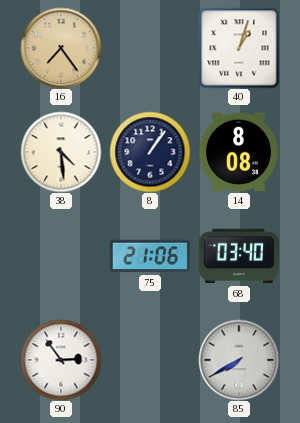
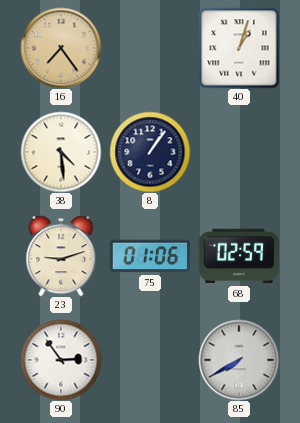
14: 8:08 -> none
23: none -> 9:12
75: 21:06 -> 01:06
68: 03:40 -> 02:59
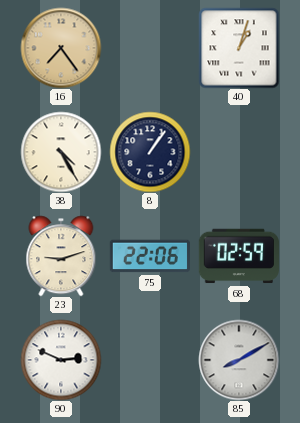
38: 4:29 -> 4:25
75: 01:06 -> 22:06
90: 2:54 -> 2:49
85: 7:40 -> 8:10
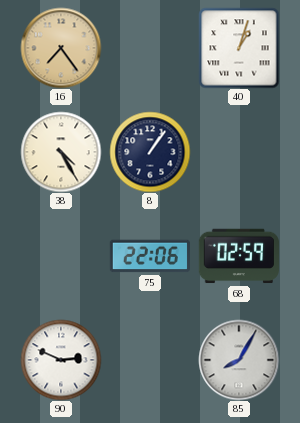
23: 9:12 -> none
85: 8:10 -> 8:05
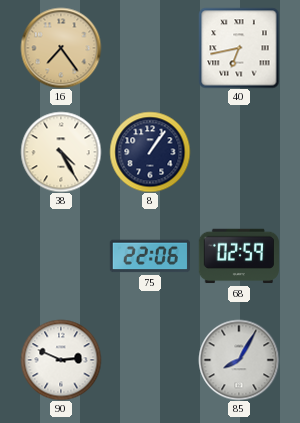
40: 1:03 -> 6:43
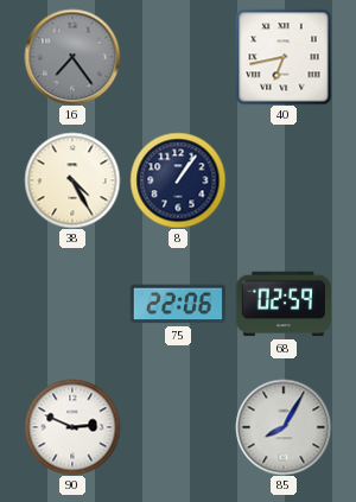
16 dial: champagne -> grey
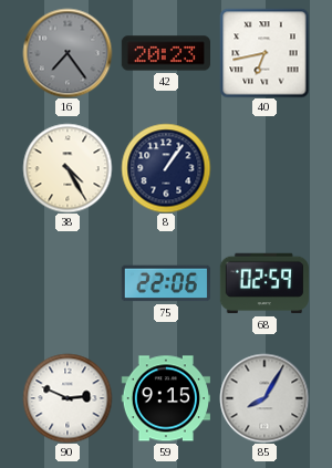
42: none -> 20:23
59: none -> 9:15
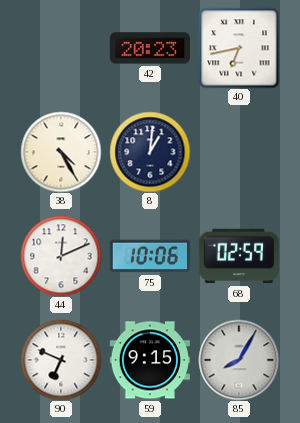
16: 7:24 -> none
8: 1:06 -> 1:01
44: none -> 12:11
75: 22:06 -> 10:06
90: 2:49 -> 6:49
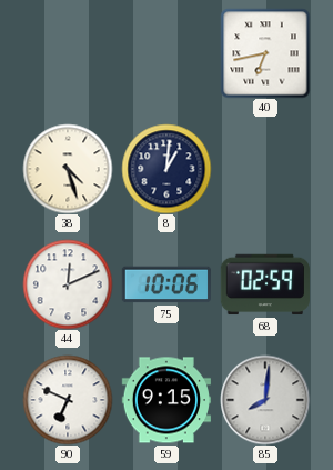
42: 20:23 -> none
38: 4:25 -> 4:27
85: 8:05 -> 8:01
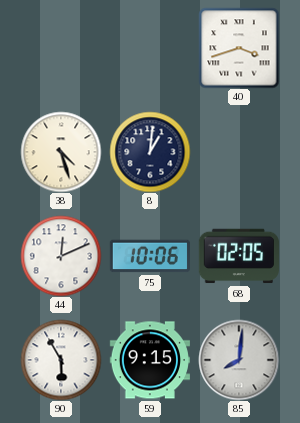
40: 6:43 -> 3:42
68: 02:59 -> 02:05
90: 6:49 -> 5:55
